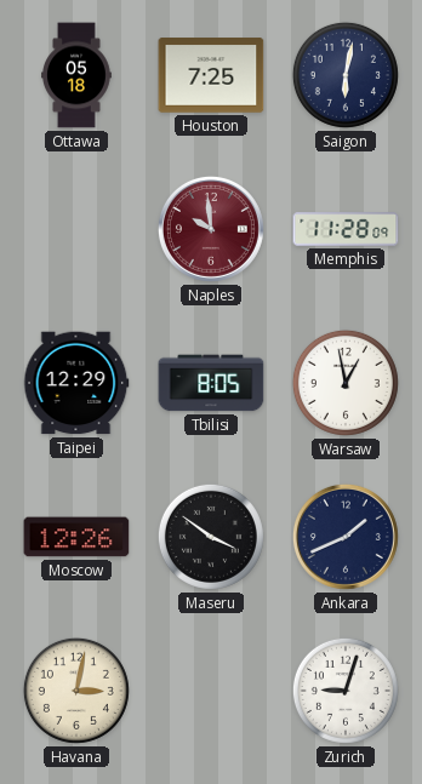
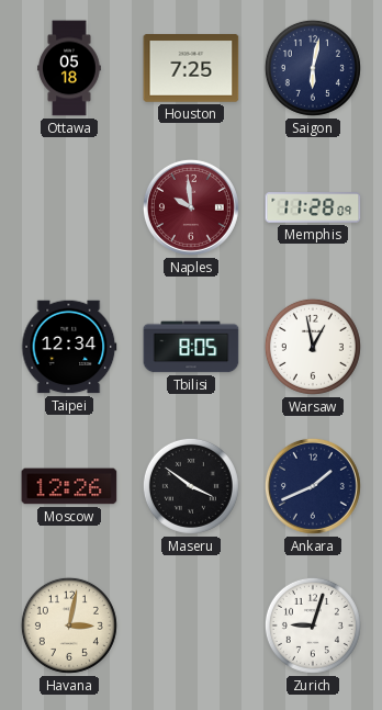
Taipei: 12:29 -> 12:34
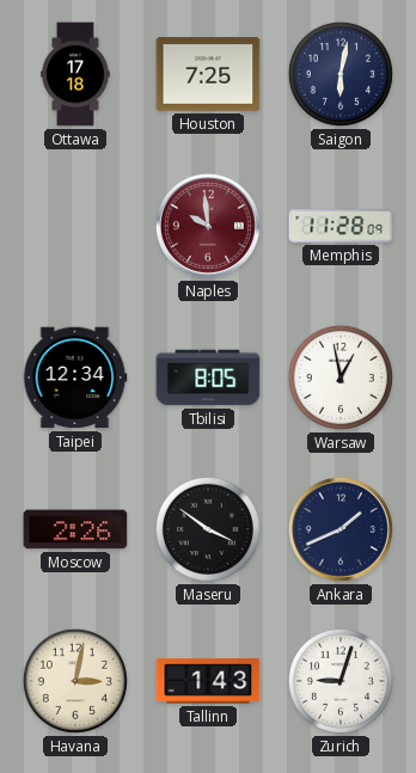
Ottawa: 05:18 -> 17:18
Moscow: 12:26 -> 2:26
Tallinn: none -> 1:43
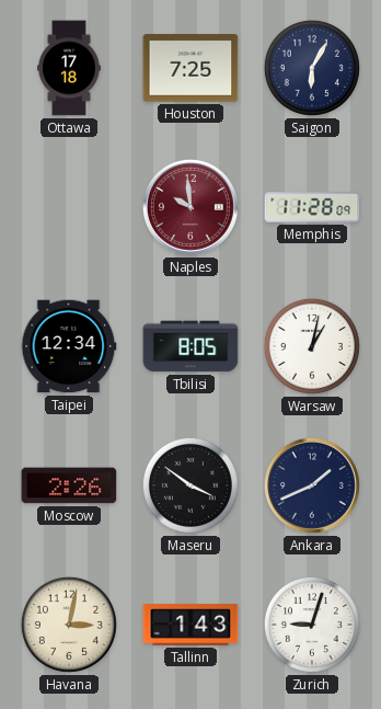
Saigon: 6:02 -> 6:05
Warsaw: 12:58 -> 1:02
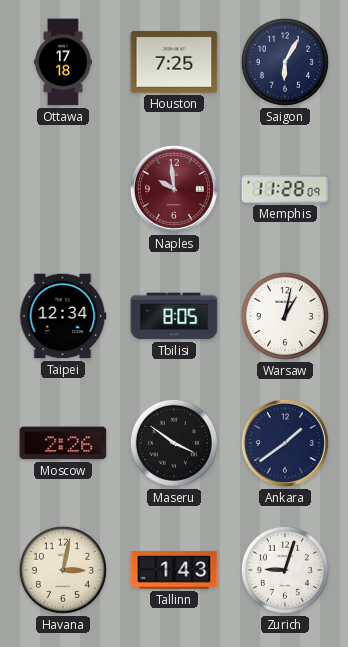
Ankara: 1:41 -> 1:39
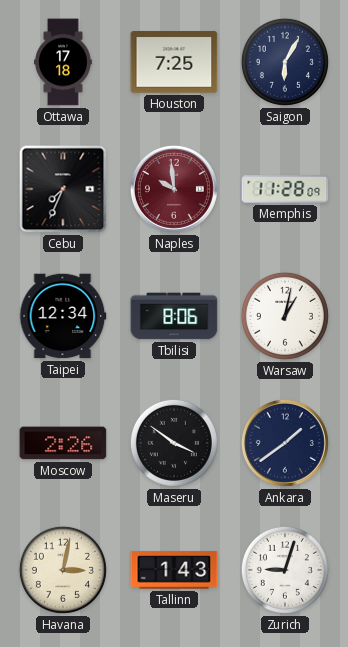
Cebu: none -> 7:34
Tbilisi: 8:05 -> 8:06
